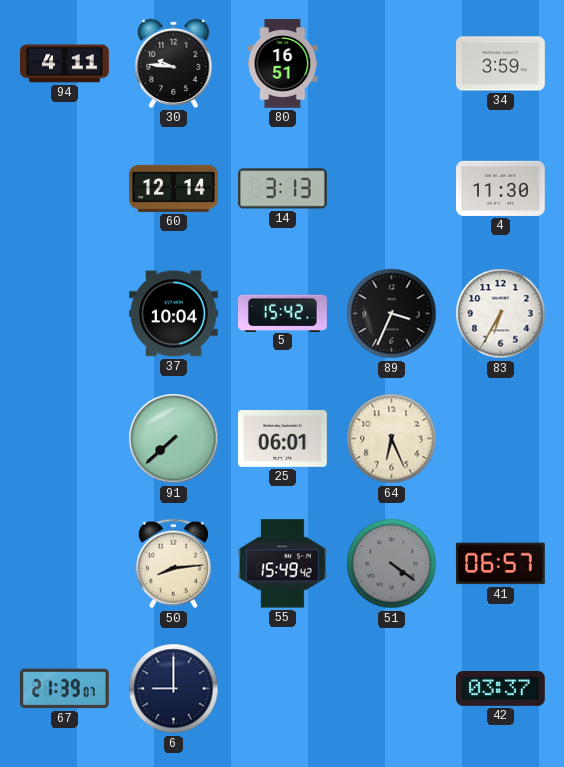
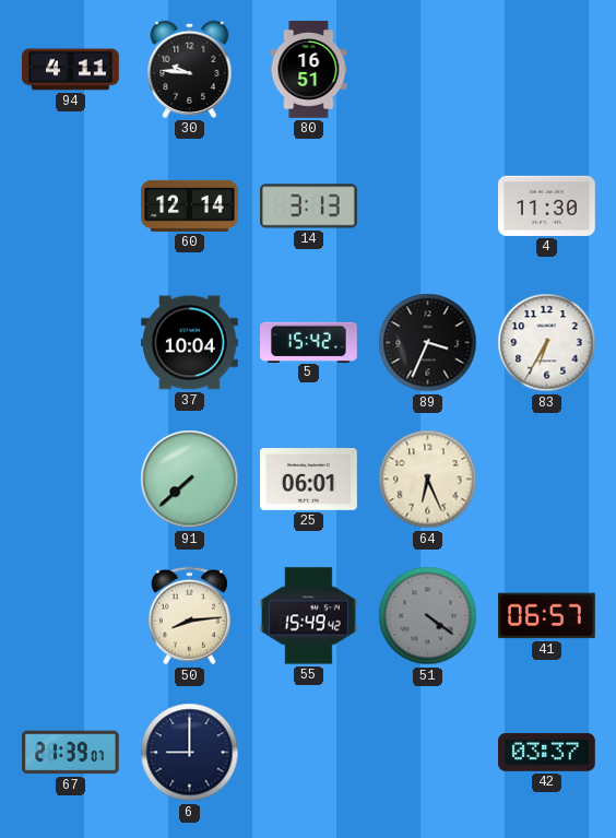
34: 3:59 -> none
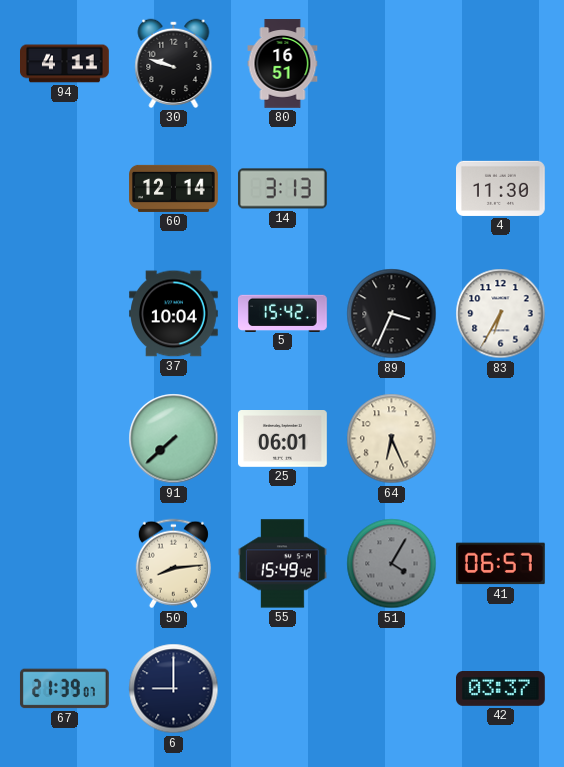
30: 9:46 -> 9:48
51: 4:21 -> 4:05
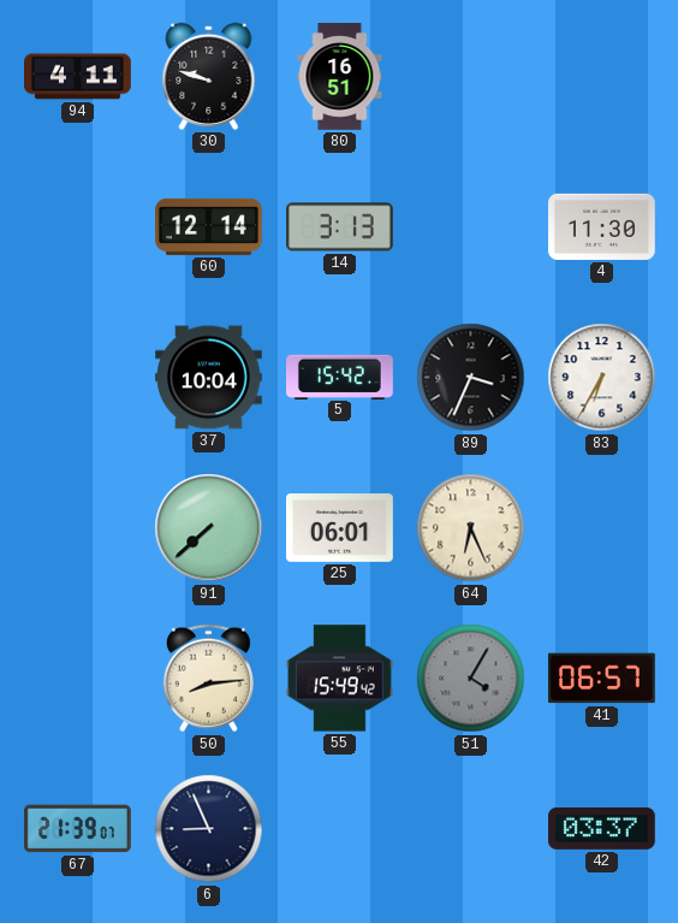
6: 9:00 -> 8:56
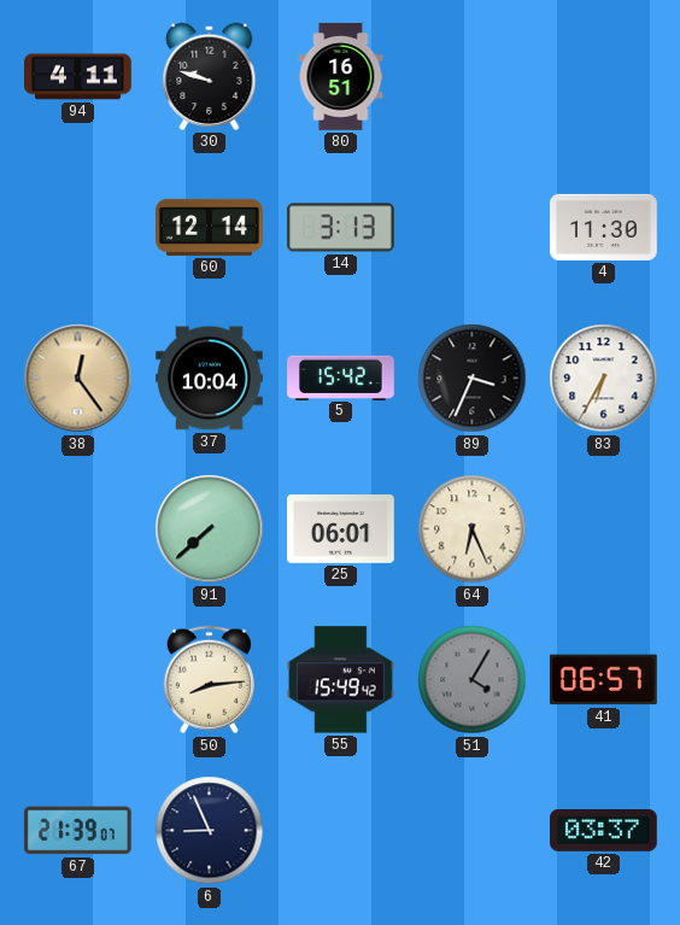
38: none -> 12:24
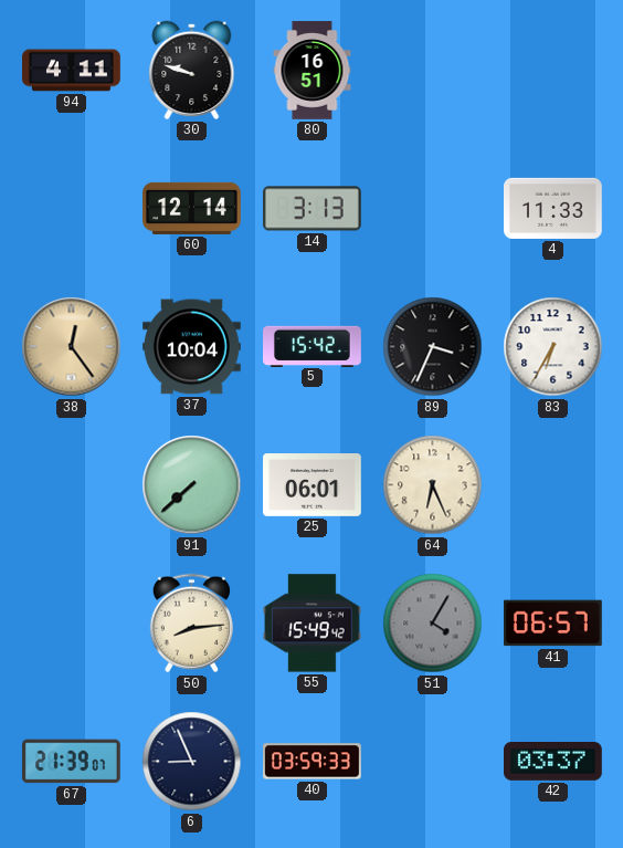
4: 11:30 -> 11:33
40: none -> 03:59
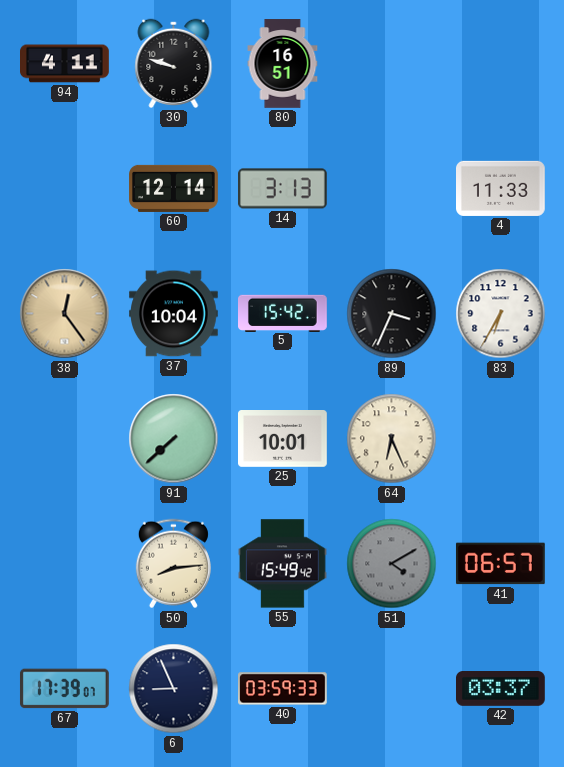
25: 06:01 -> 10:01
51: 4:05 -> 4:10
67: 21:39 -> 17:39
